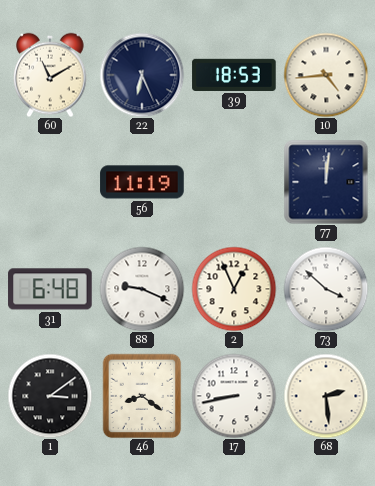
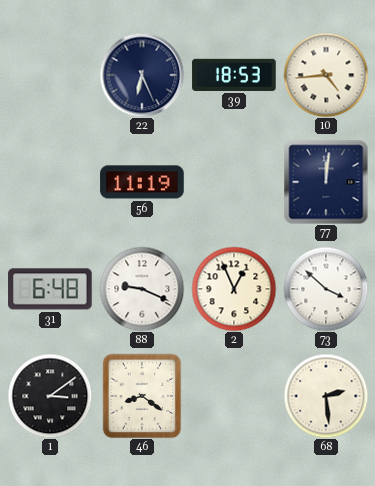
60: 11:10 -> none
17: 8:43 -> none
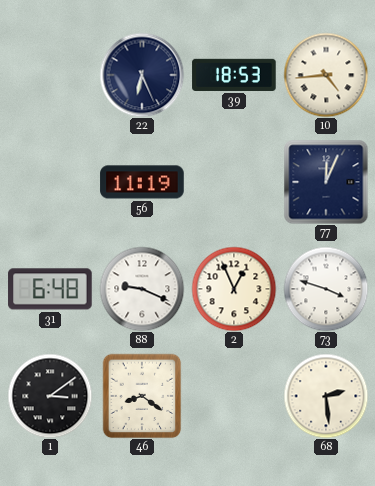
77: 12:01 -> 12:04
73: 3:52 -> 3:48
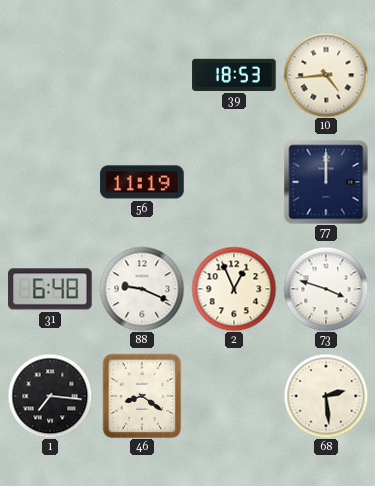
22: 6:26 -> none
77: 12:04 -> 12:00
1: 3:09 -> 7:16
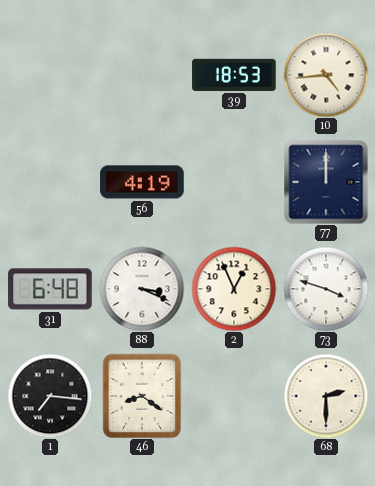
56: 11:19 -> 4:19
88: 9:19 -> 3:19
68: 2:29 -> 2:30
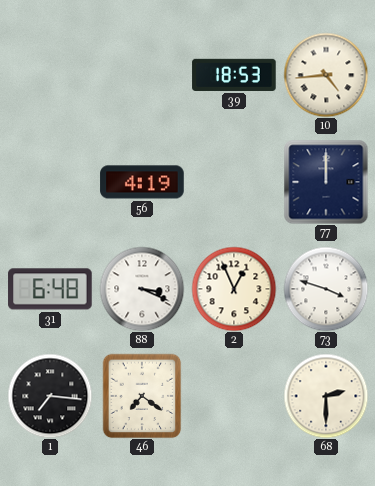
46: 8:21 -> 7:21
